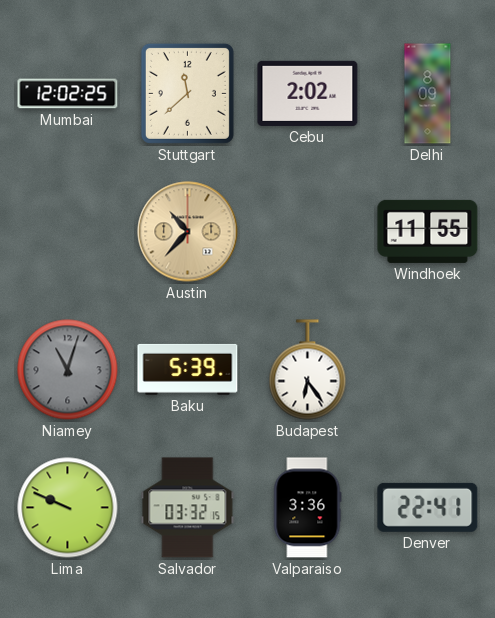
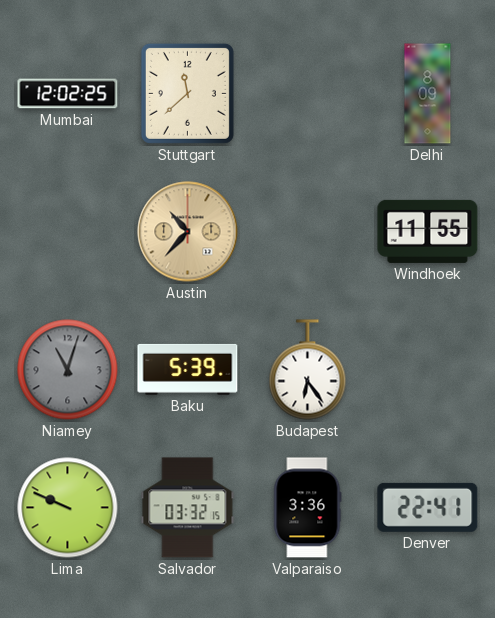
Cebu: 2:02 -> none
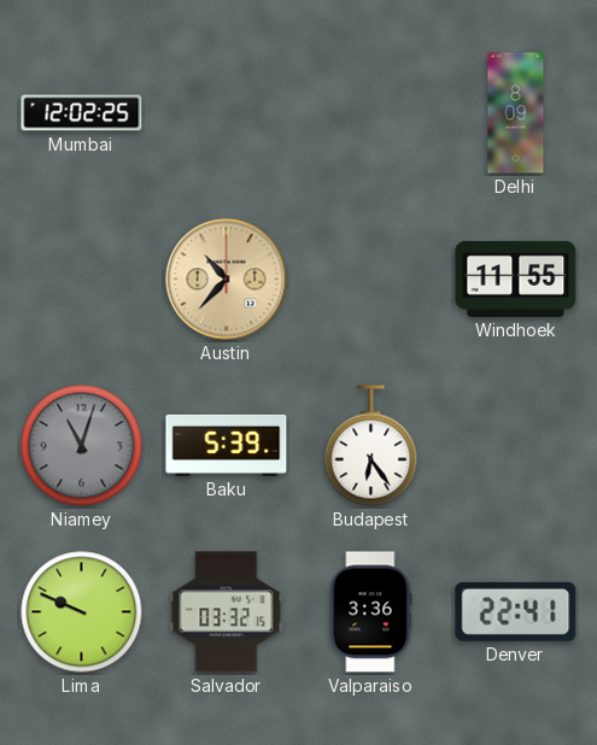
Stuttgart: 11:38 -> none
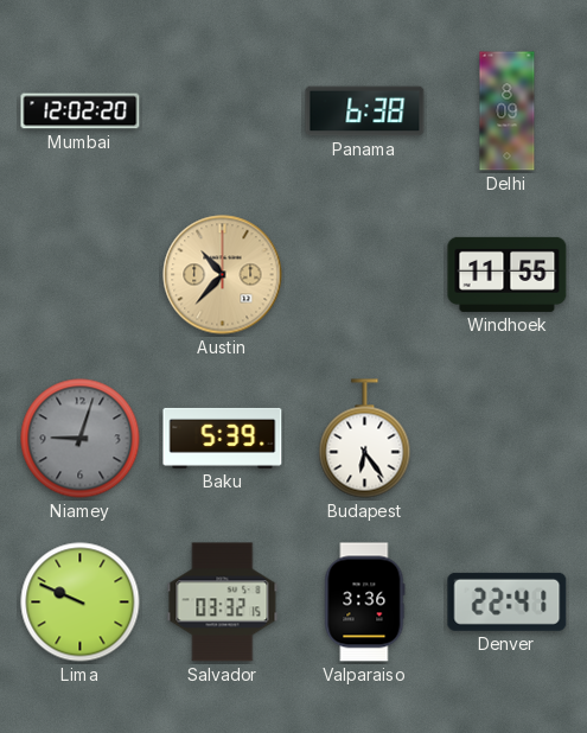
Mumbai: 12:02:25 -> 12:02:20
Panama: none -> 6:38
Niamey: 11:03 -> 9:03
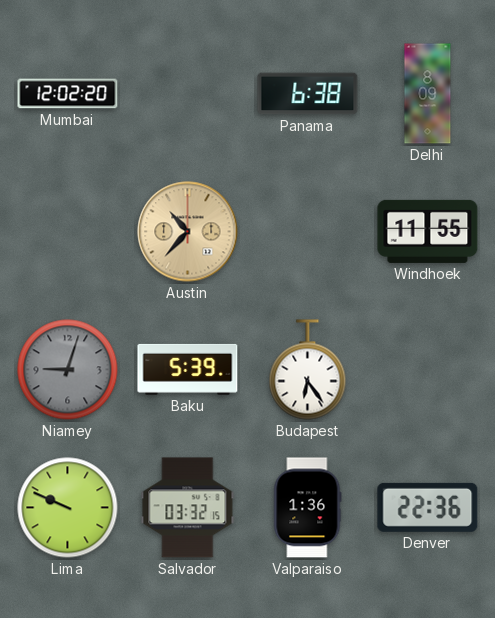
Valparaiso: 3:36 -> 1:36
Denver: 22:41 -> 22:36
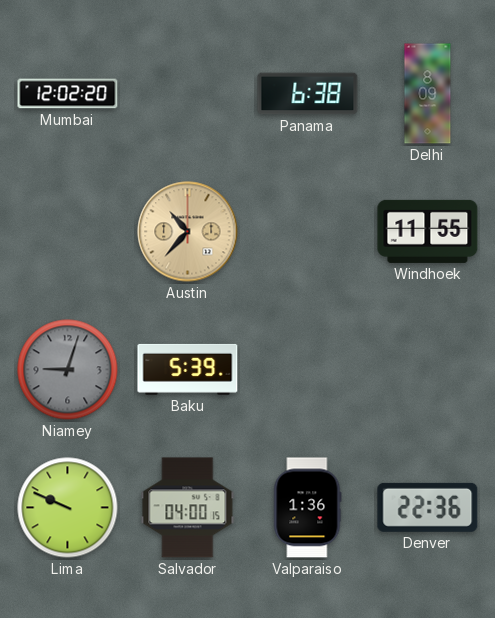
Budapest: 6:24 -> none
Salvador: 03:32 -> 04:00
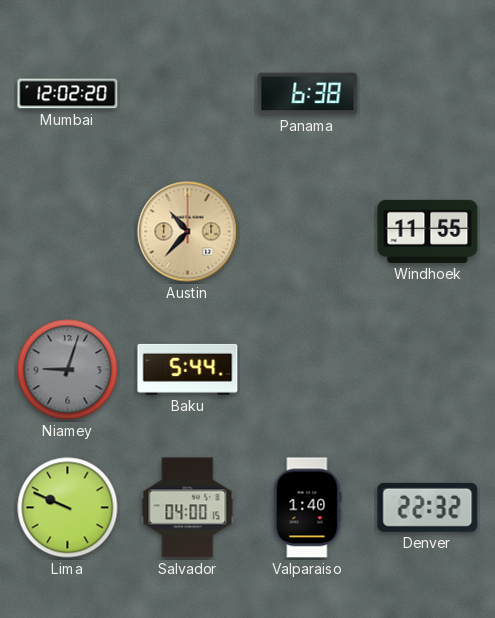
Delhi: 8:09 -> none
Baku: 5:39 -> 5:44
Valparaiso: 1:36 -> 1:40
Denver: 22:36 -> 22:32
